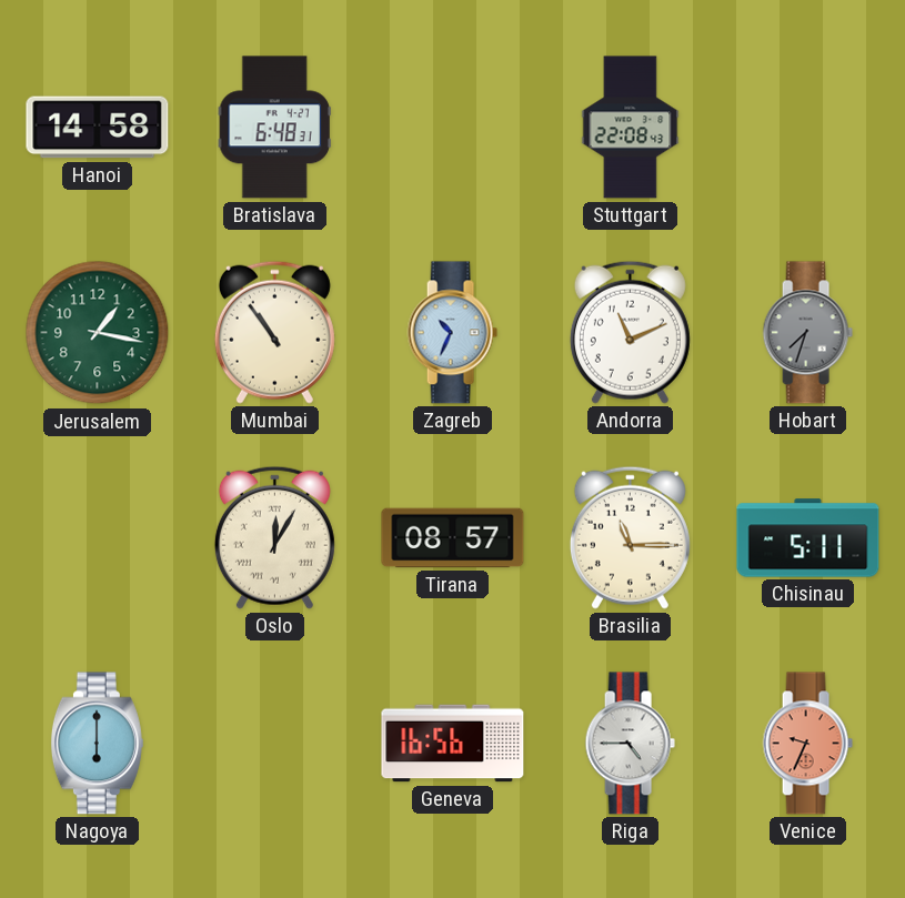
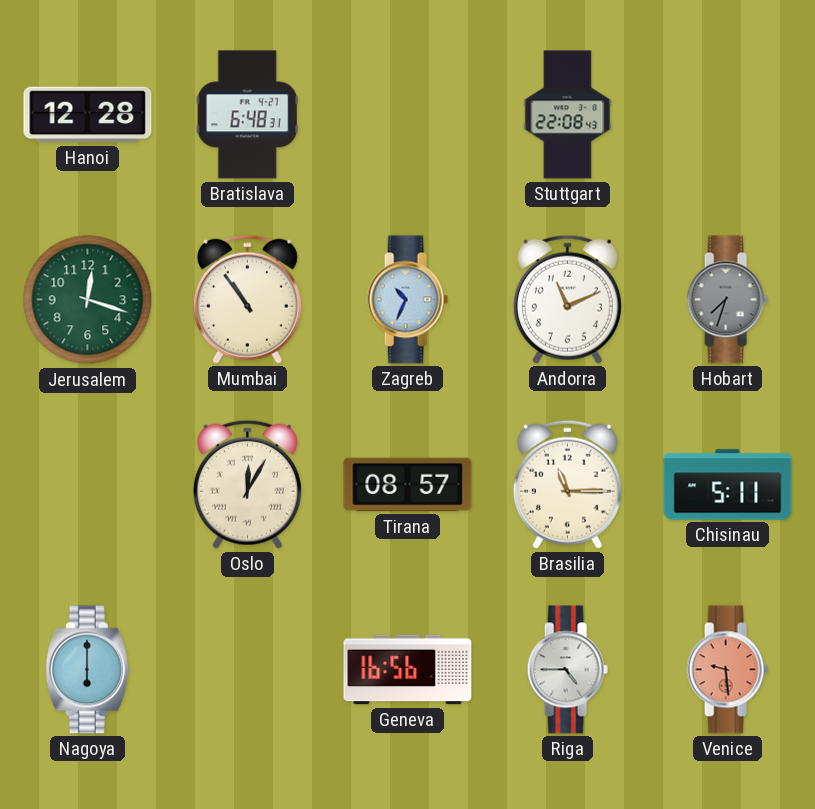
Hanoi: 14:58 -> 12:28
Jerusalem: 1:17 -> 12:18
Venice: 9:34 -> 9:29
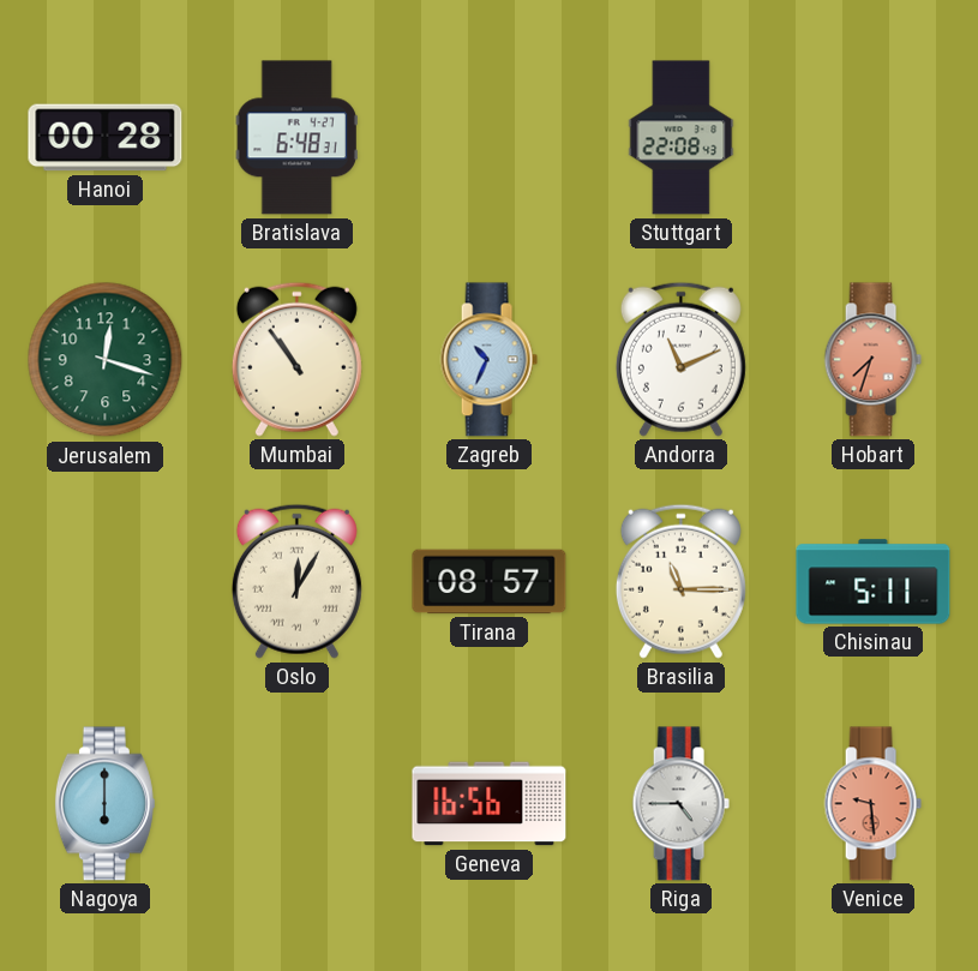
Hanoi: 12:28 -> 00:28
Hobart dial: grey -> salmon
